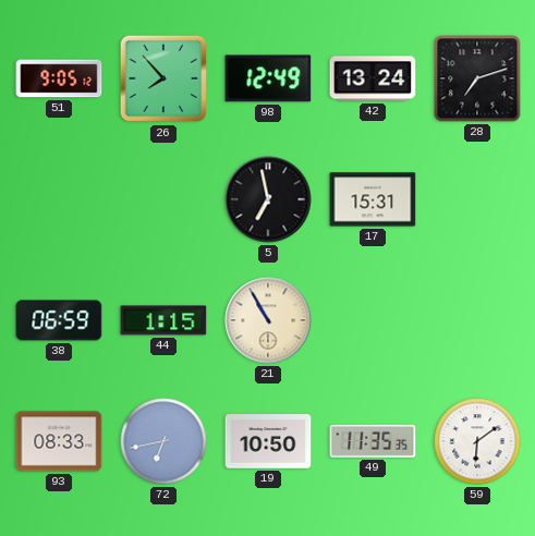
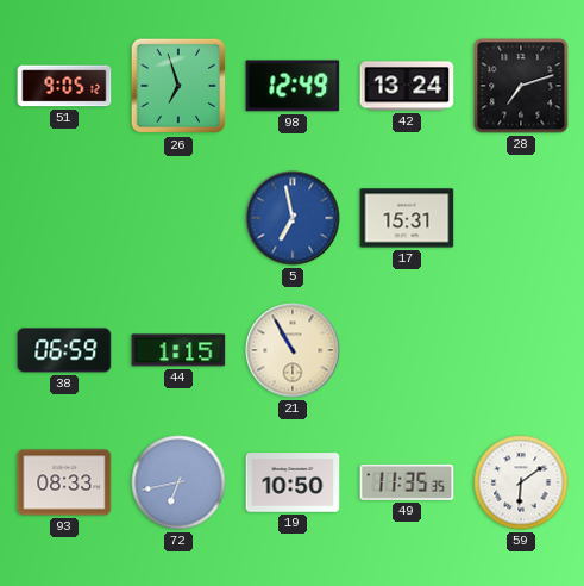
26: 7:53 -> 6:57
5 dial: black -> blue
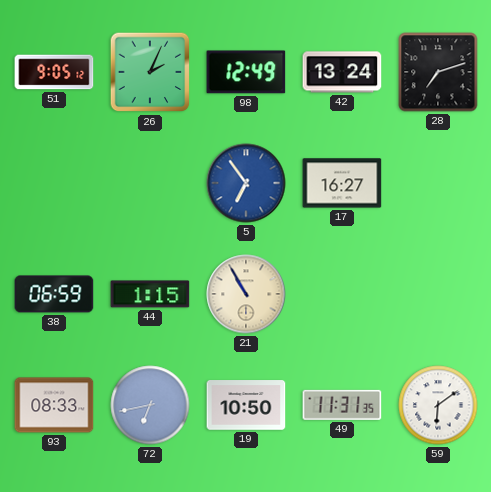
26: 6:57 -> 2:04
5: 6:58 -> 6:54
17: 15:31 -> 16:27
49: 11:35 -> 11:31
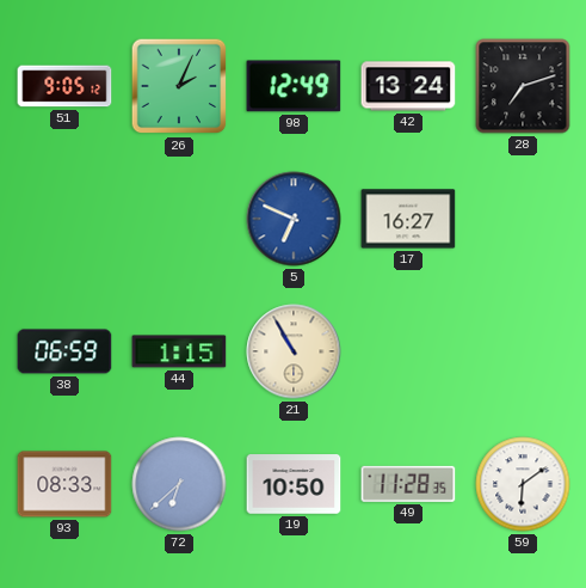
5: 6:54 -> 6:49
72: 6:43 -> 6:38
49: 11:31 -> 11:28
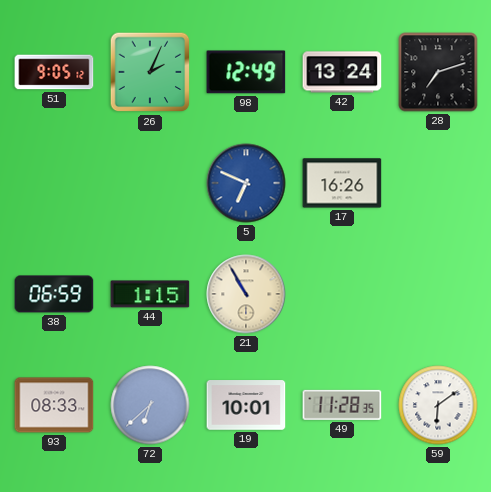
17: 16:27 -> 16:26
19: 10:50 -> 10:01
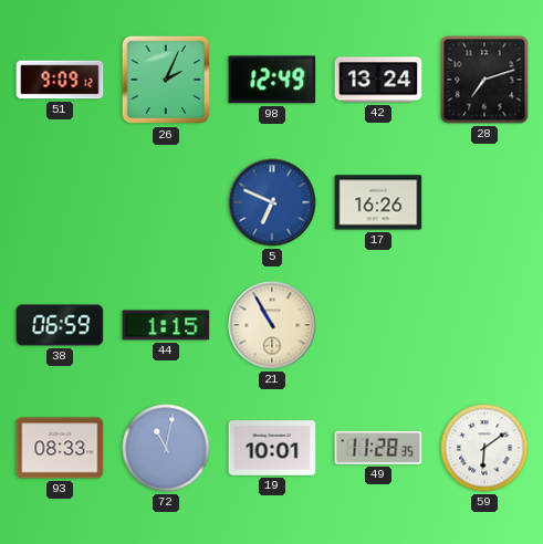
51: 9:05 -> 9:09
72: 6:38 -> 11:02
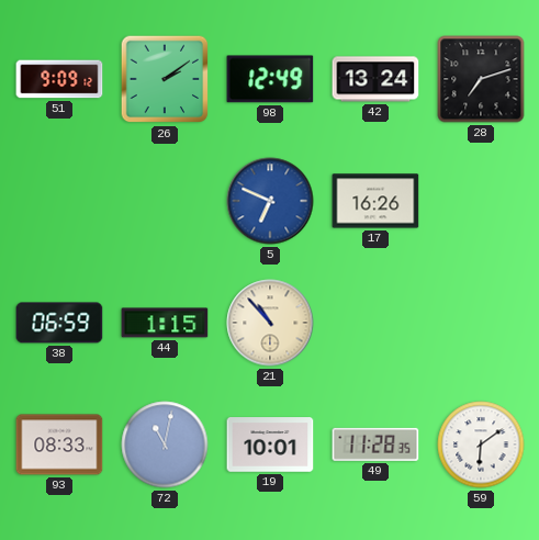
26: 2:04 -> 2:09
21: 10:55 -> 10:53
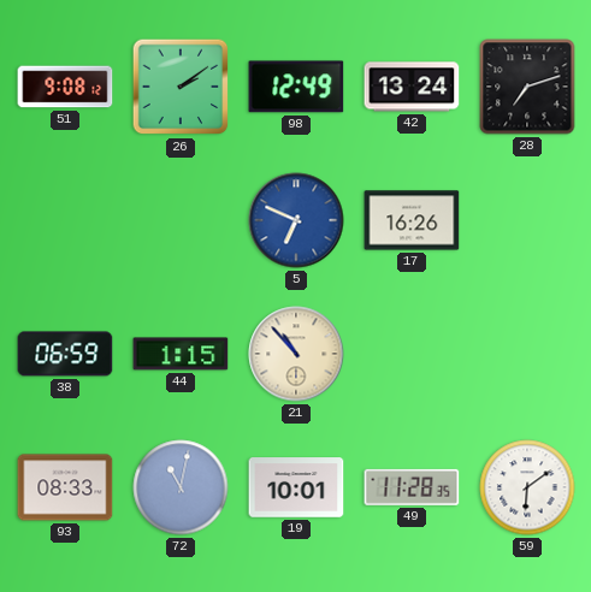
51: 9:09 -> 9:08
